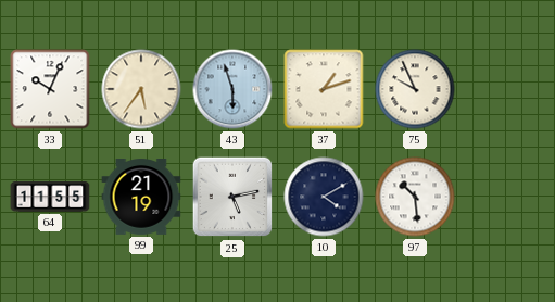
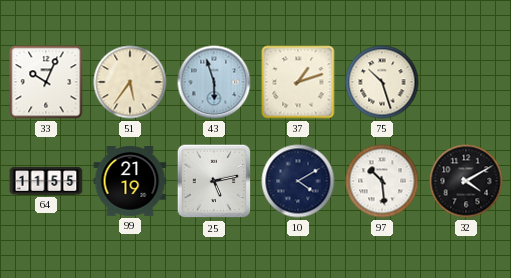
75: 9:56 -> 10:27
32: none -> 4:10
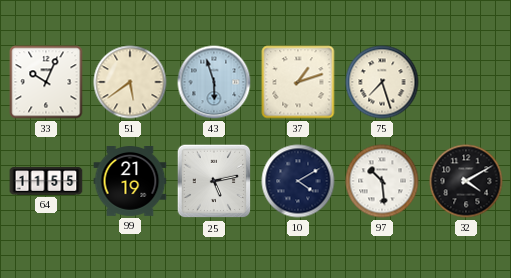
51: 5:36 -> 5:39
75: 10:27 -> 7:27
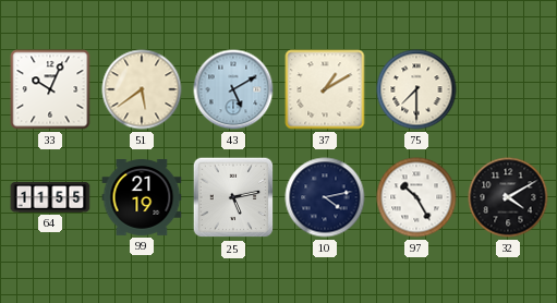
43: 5:57 -> 5:10
37: 1:12 -> 1:10
75: 7:27 -> 7:30
10: 4:10 -> 4:13
97: 10:29 -> 10:25
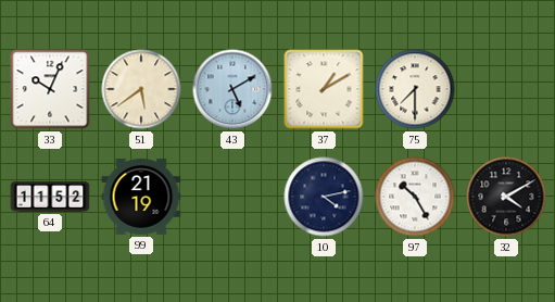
64: 11:55 -> 11:52
25: 5:13 -> none
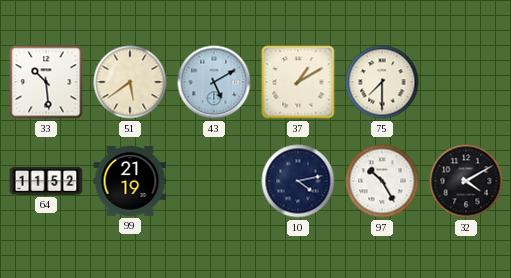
33: 10:04 -> 10:29
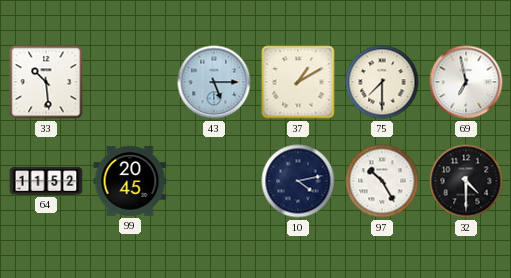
51: 5:39 -> none
43: 5:10 -> 5:15
69: none -> 6:58
99: 21:19 -> 20:45
32: 4:10 -> 4:30
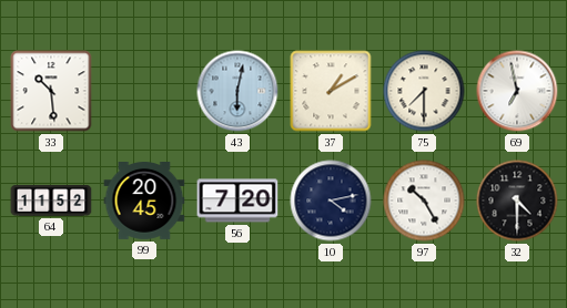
43: 5:15 -> 6:02
56: none -> 7:20
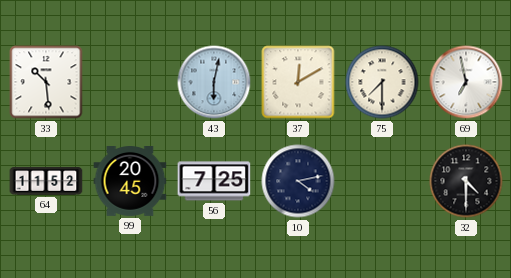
37: 1:10 -> 12:10
56: 7:20 -> 7:25
97: 10:25 -> none
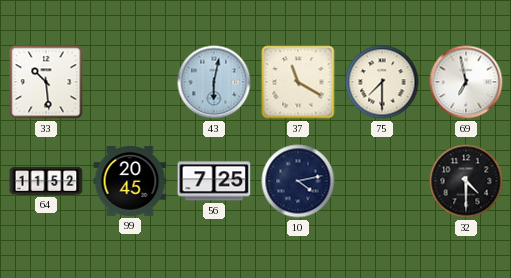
37: 12:10 -> 11:20
